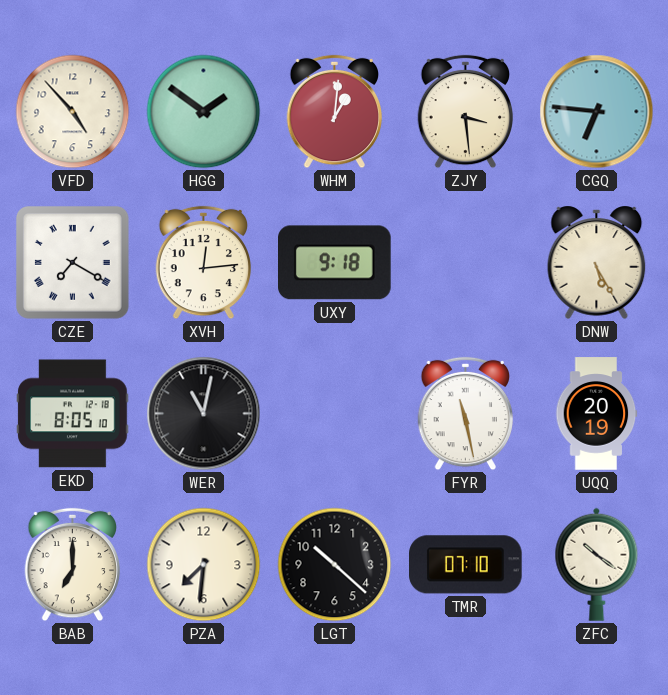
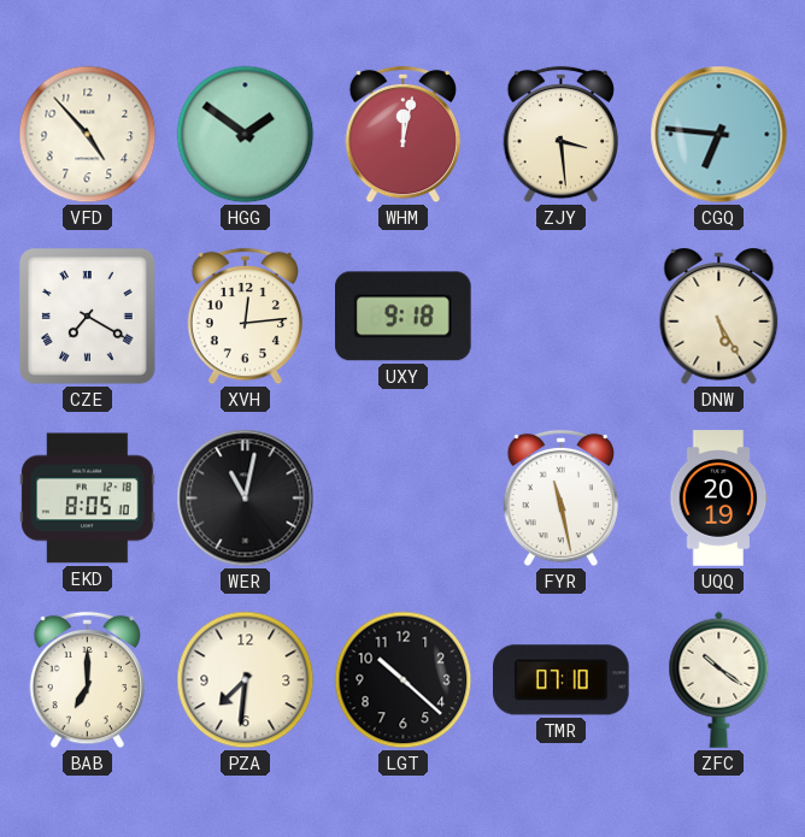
WHM: 1:01 -> 12:02
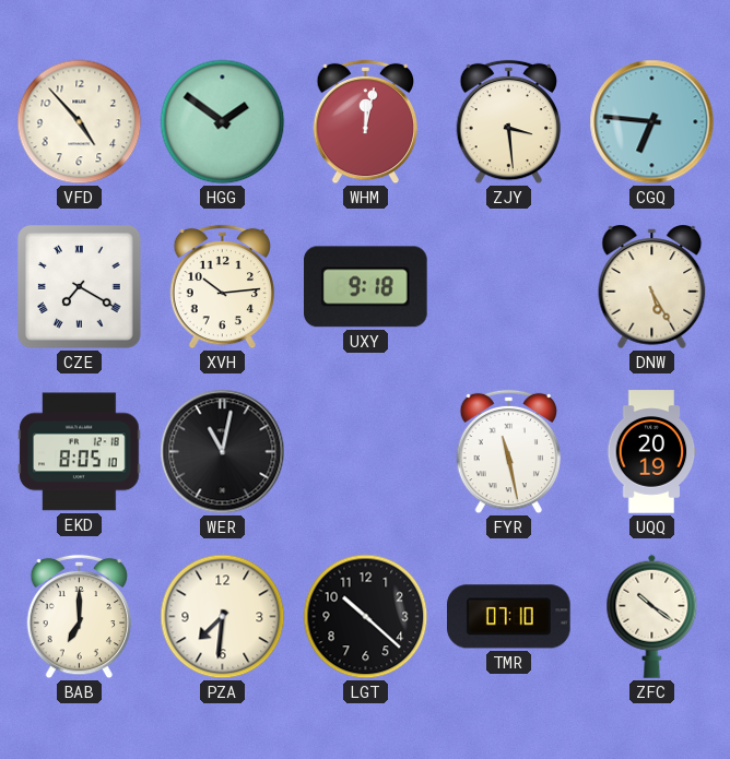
XVH: 12:14 -> 10:14
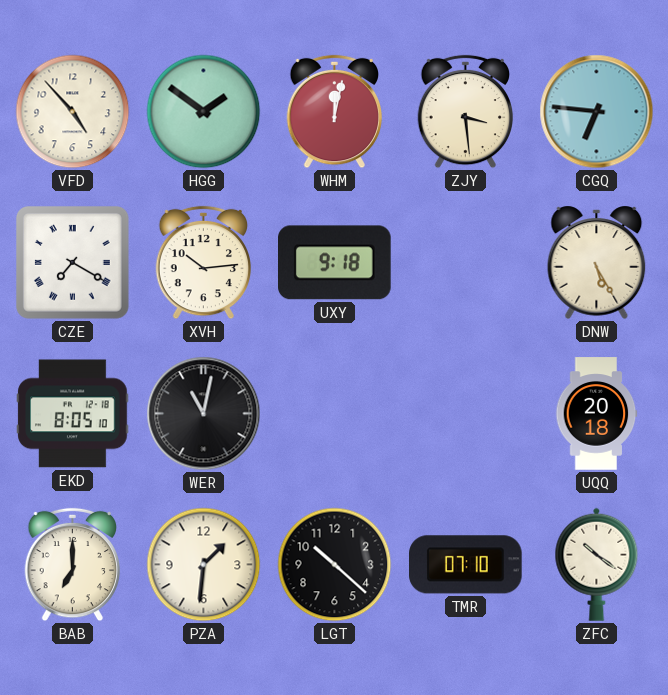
FYR: 11:28 -> none
UQQ: 20:19 -> 20:18
PZA: 7:31 -> 1:31
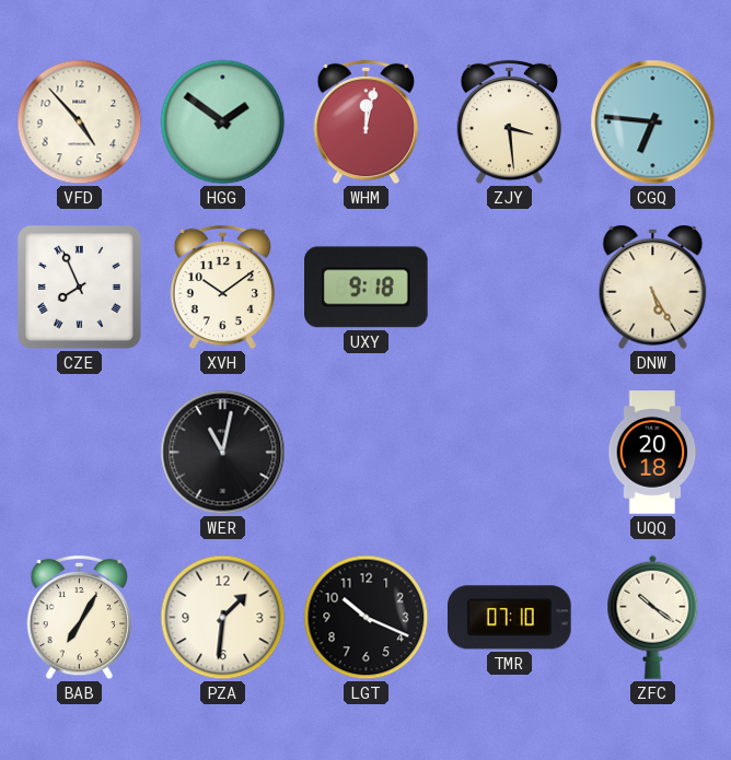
CZE: 7:20 -> 7:56
XVH: 10:14 -> 10:09
EKD: 8:05 -> none
BAB: 7:00 -> 7:05
LGT: 10:22 -> 10:19
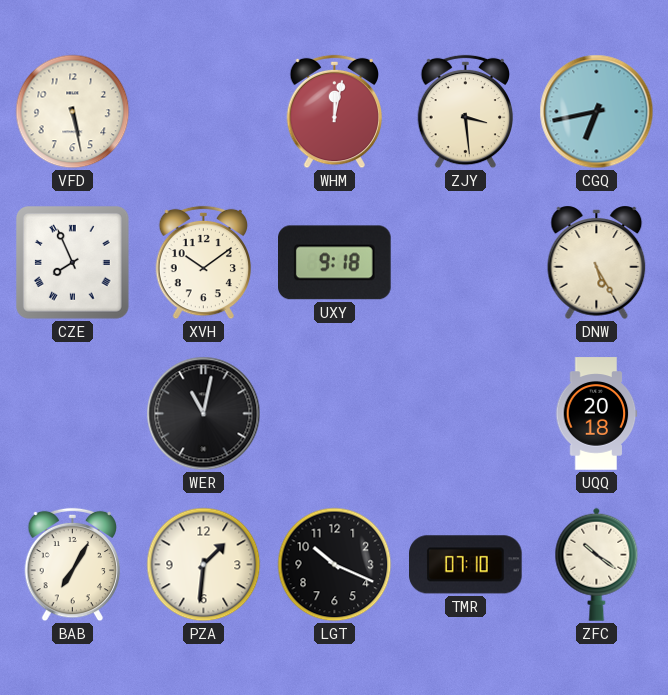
VFD: 4:53 -> 5:28
HGG: 1:51 -> none
CGQ: 6:46 -> 6:43
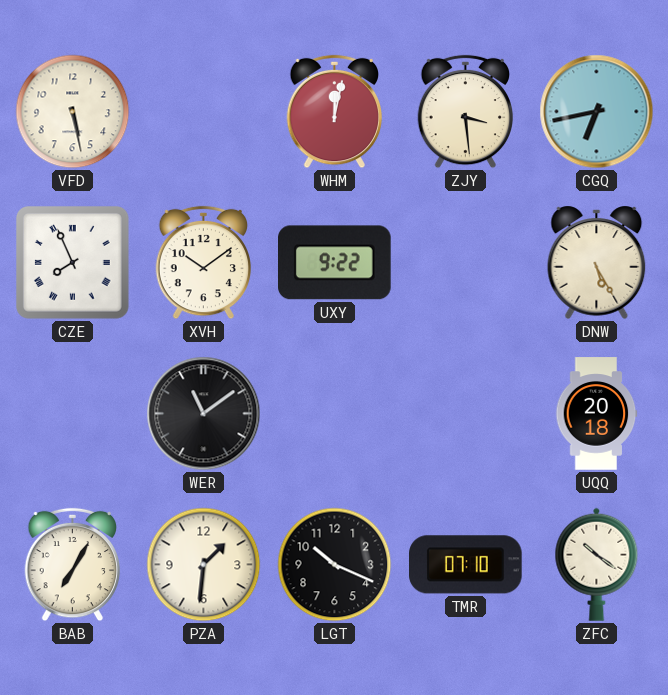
UXY: 9:18 -> 9:22
WER: 11:02 -> 11:09
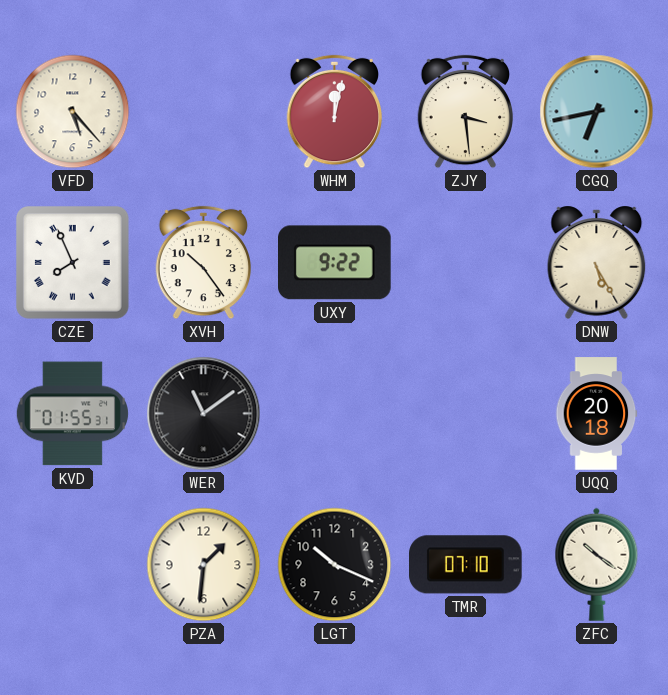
VFD: 5:28 -> 5:23
XVH: 10:09 -> 10:24
KVD: none -> 01:55
BAB: 7:05 -> none
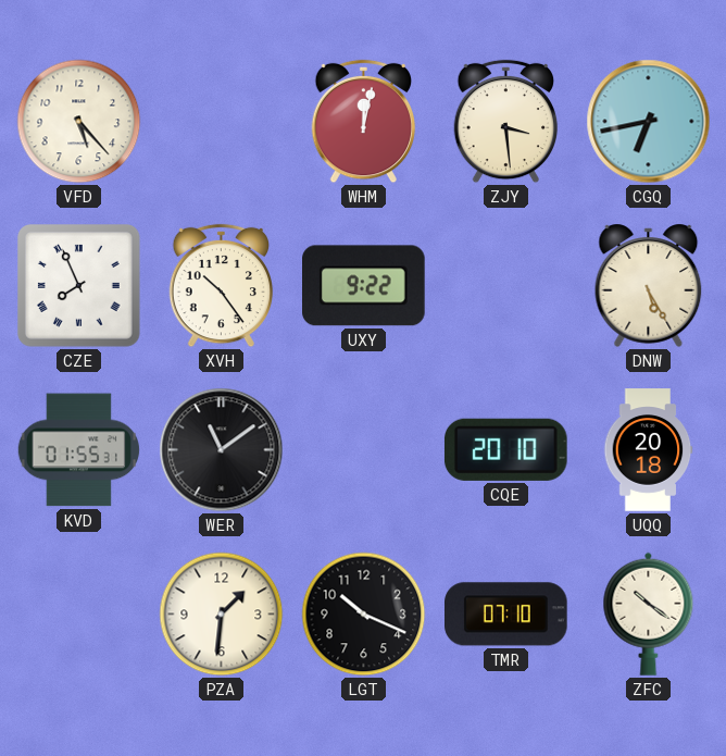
CQE: none -> 20:10
